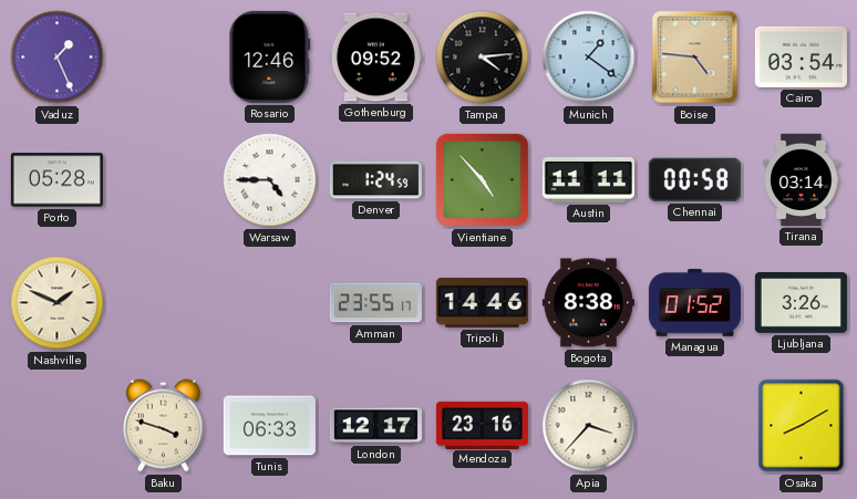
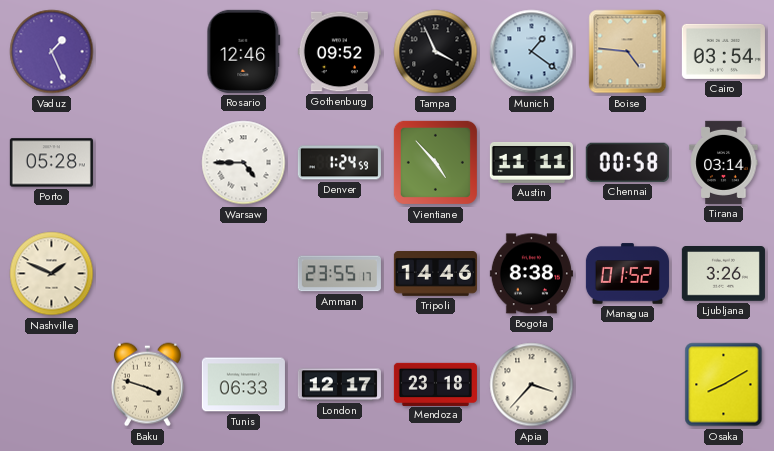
Tampa: 4:14 -> 3:56
Mendoza: 23:16 -> 23:18
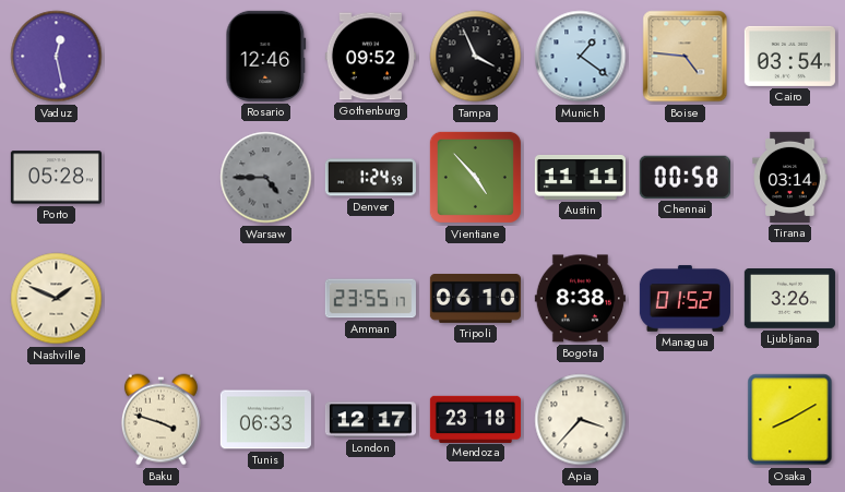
Vaduz: 1:26 -> 12:28
Warsaw dial: white -> grey
Tripoli: 14:46 -> 06:10
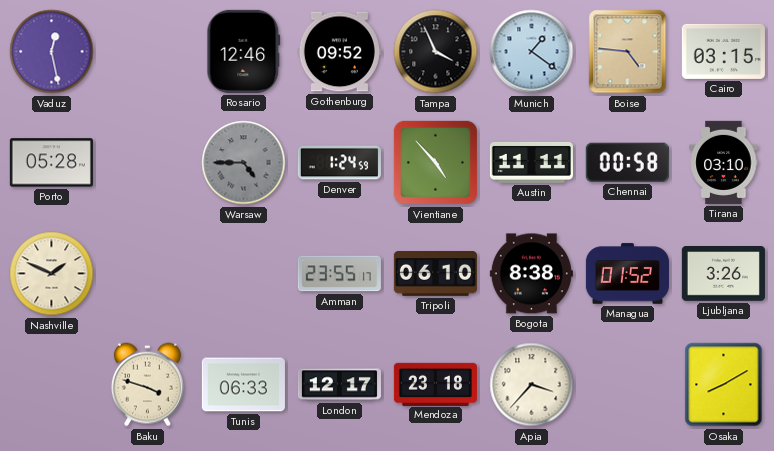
Cairo: 03:54 -> 03:15
Tirana: 03:14 -> 03:10
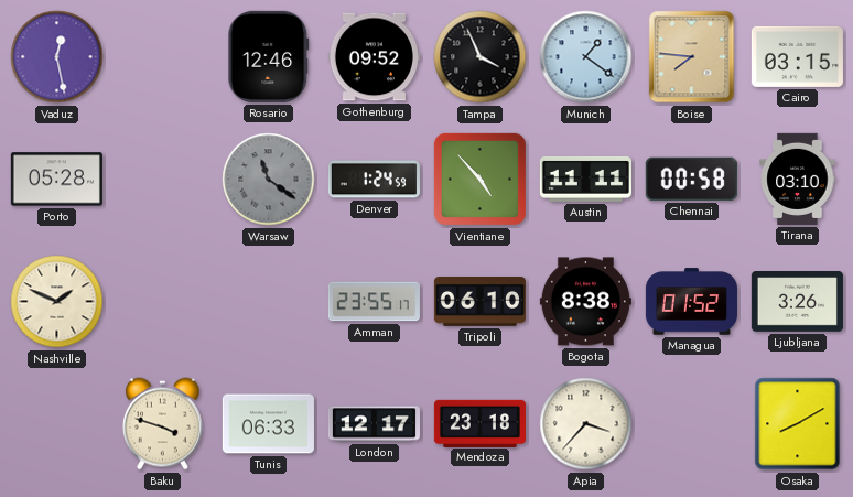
Boise: 4:46 -> 7:46
Warsaw: 4:45 -> 11:21
